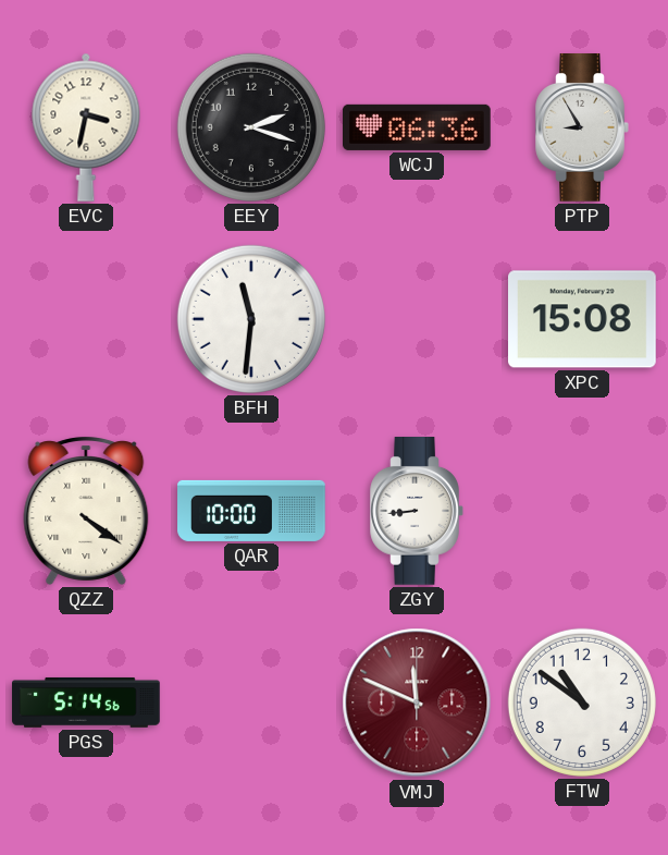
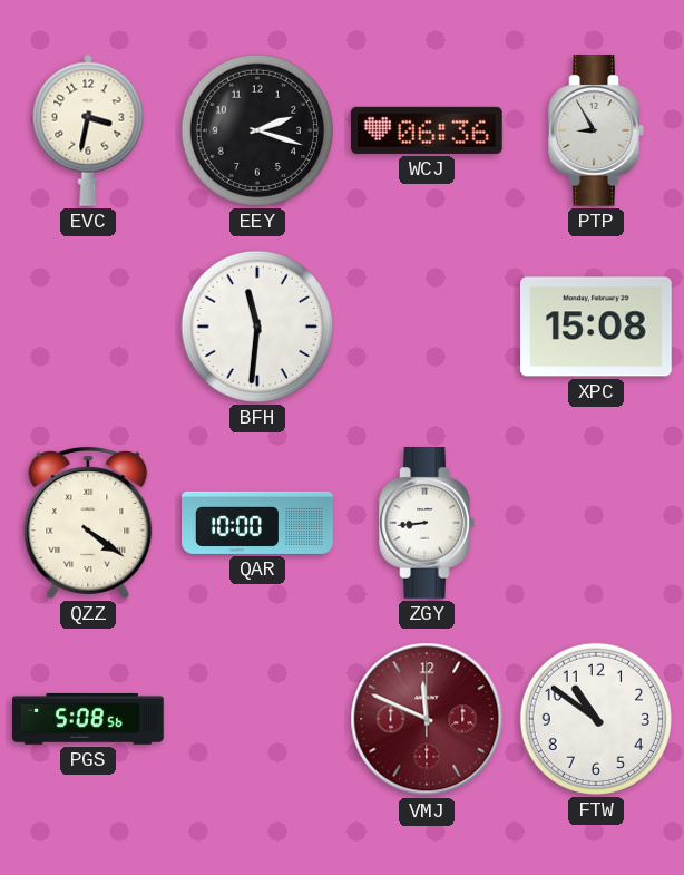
PGS: 5:14 -> 5:08
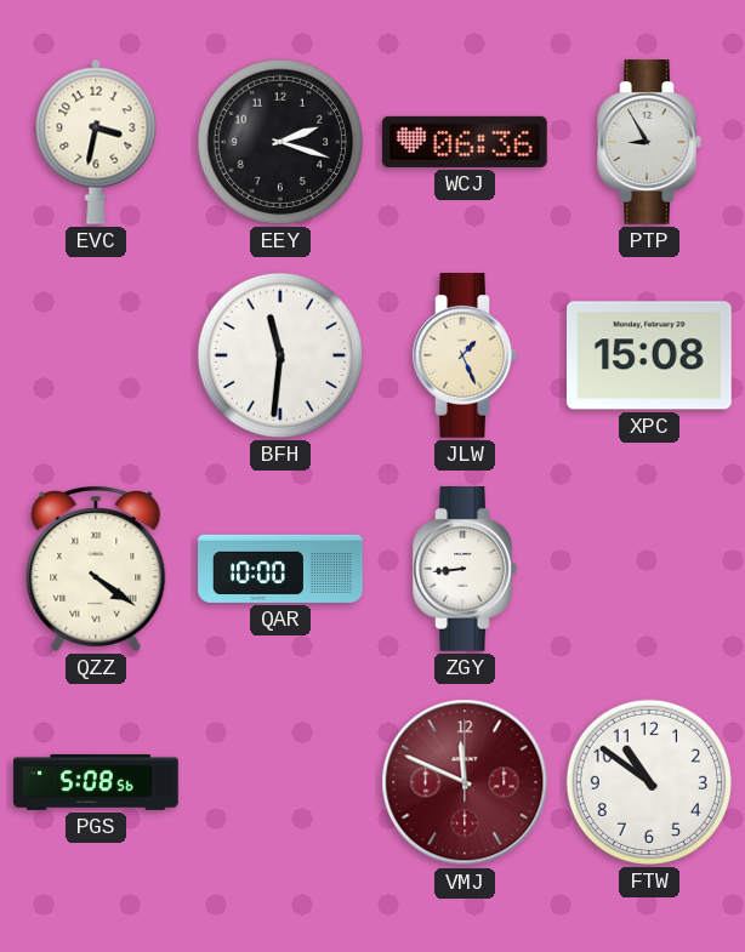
JLW: none -> 1:26
